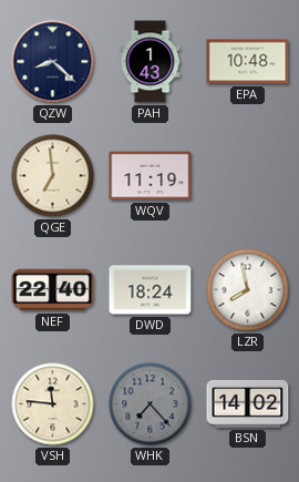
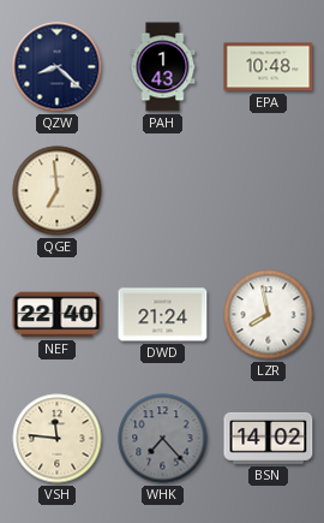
WQV: 11:19 -> none
DWD: 18:24 -> 21:24
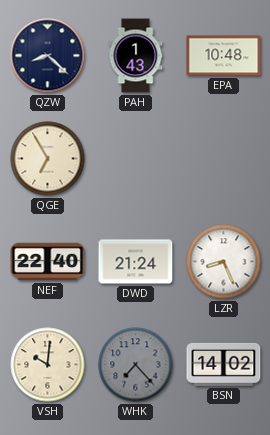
QGE: 6:59 -> 6:55
LZR: 7:58 -> 8:26
VSH: 11:46 -> 10:01
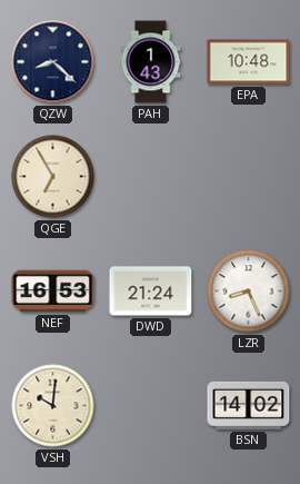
NEF: 22:40 -> 16:53
WHK: 7:23 -> none
